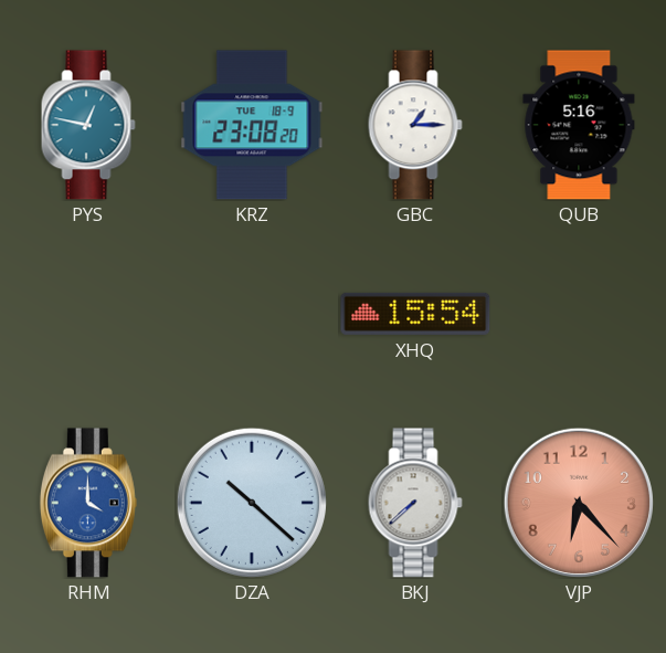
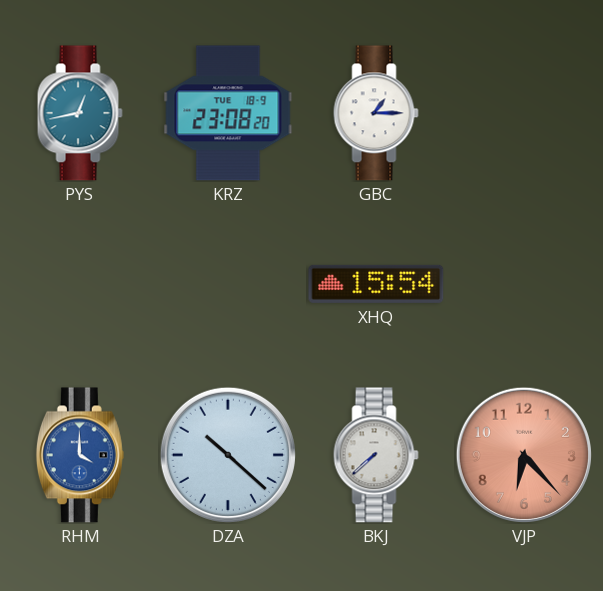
PYS: 12:47 -> 12:43
QUB: 5:16 -> none
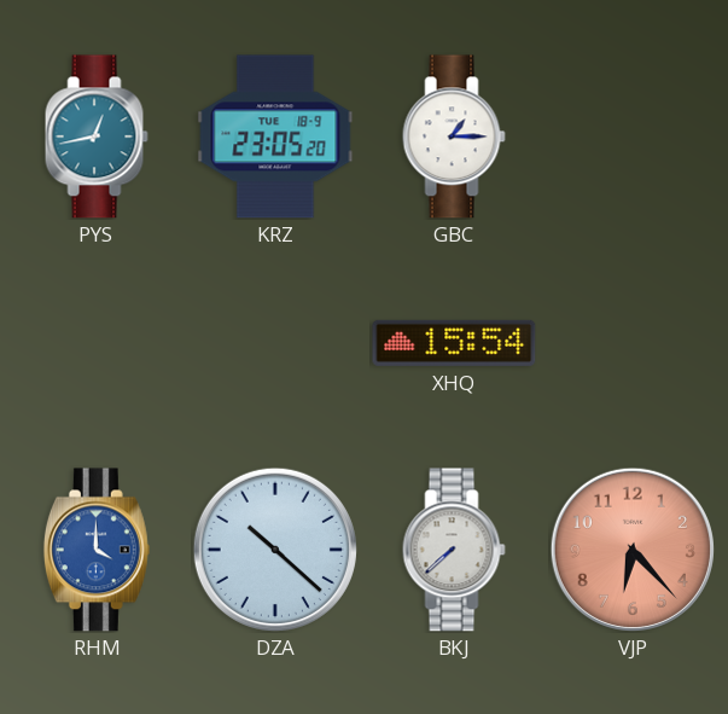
KRZ: 23:08 -> 23:05
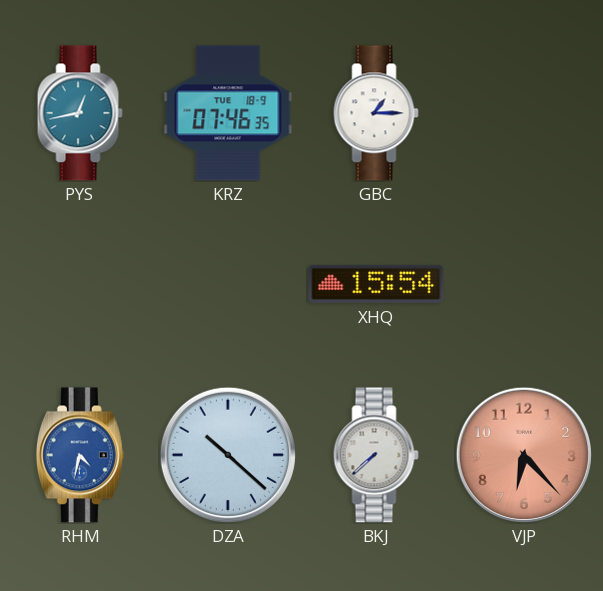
KRZ: 23:05 -> 07:46
RHM: 4:00 -> 4:32
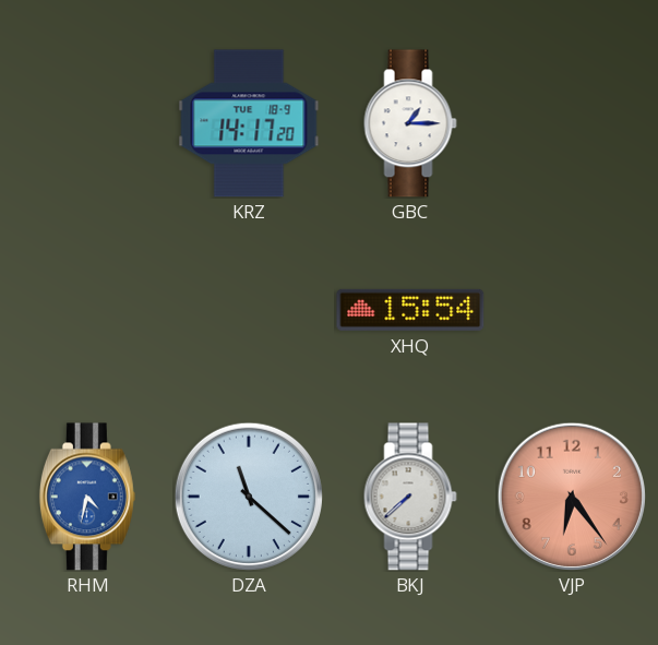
PYS: 12:43 -> none
KRZ: 07:46 -> 14:17
DZA: 10:22 -> 11:22
VJP: 6:23 -> 6:24
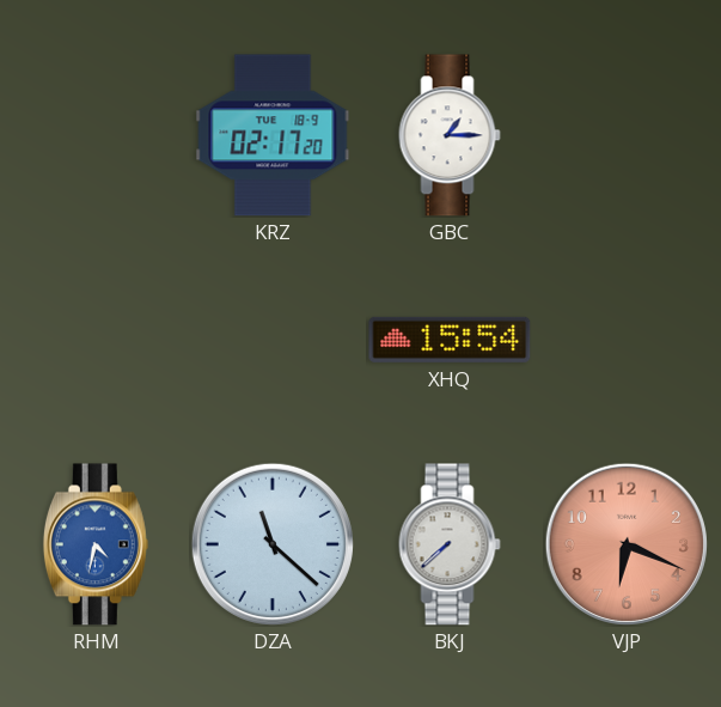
KRZ: 14:17 -> 02:17
VJP: 6:24 -> 6:19
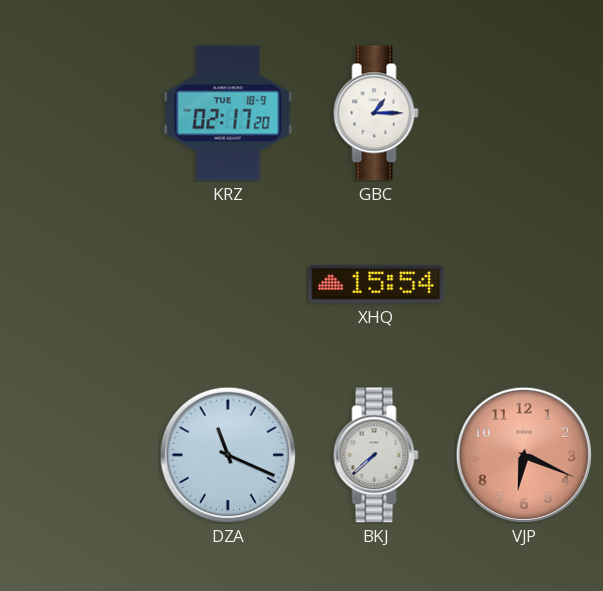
RHM: 4:32 -> none
DZA: 11:22 -> 11:19
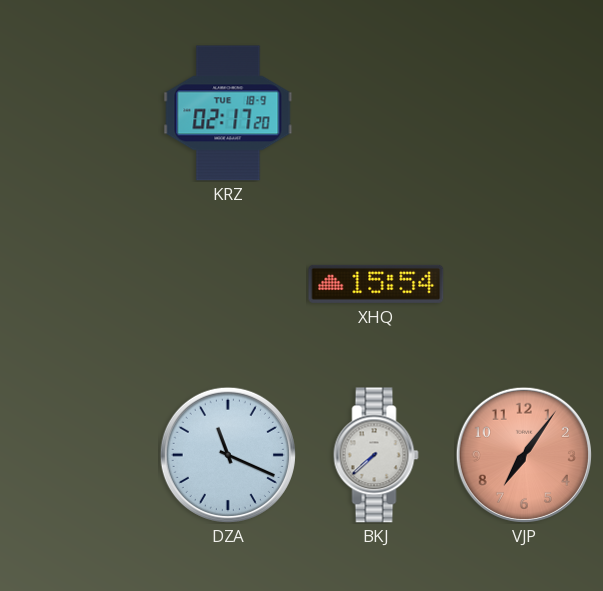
GBC: 1:15 -> none
VJP: 6:19 -> 7:06
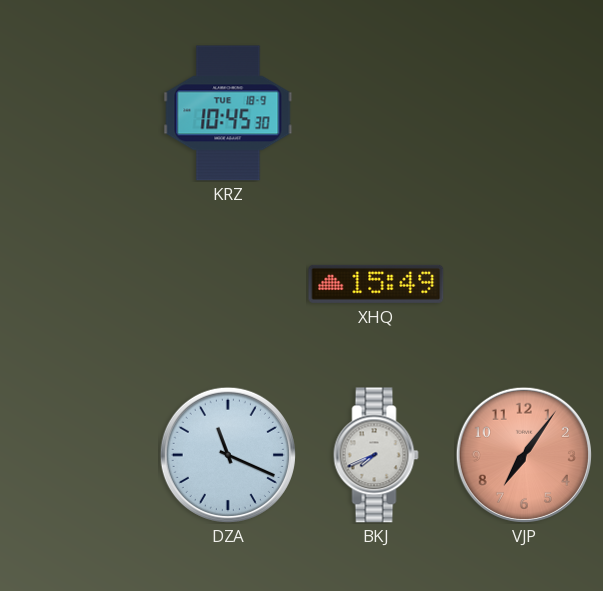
KRZ: 02:17 -> 10:45
XHQ: 15:54 -> 15:49
BKJ: 7:38 -> 7:41
